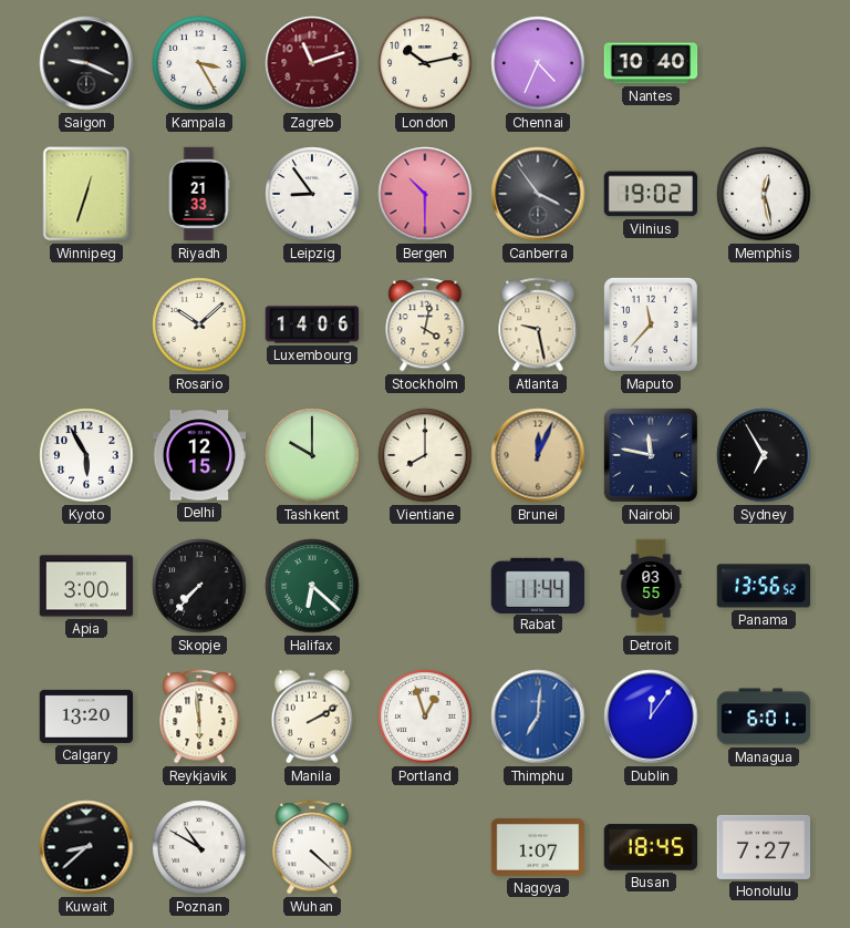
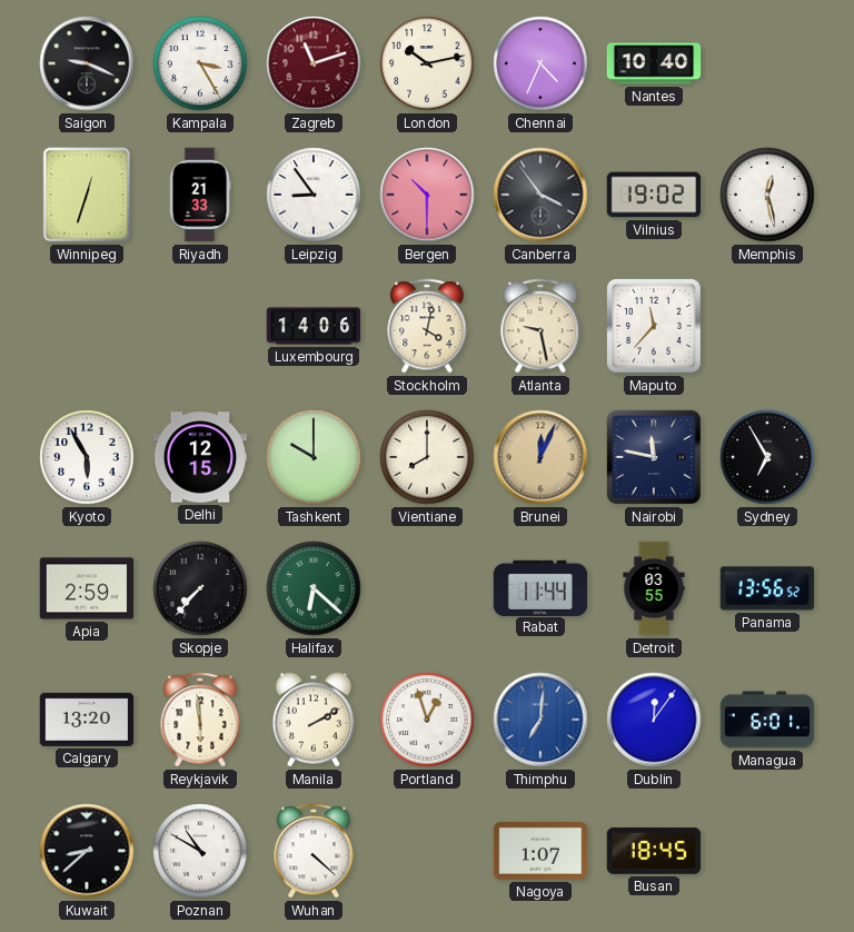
Rosario: 10:08 -> none
Apia: 3:00 -> 2:59
Honolulu: 7:27 -> none
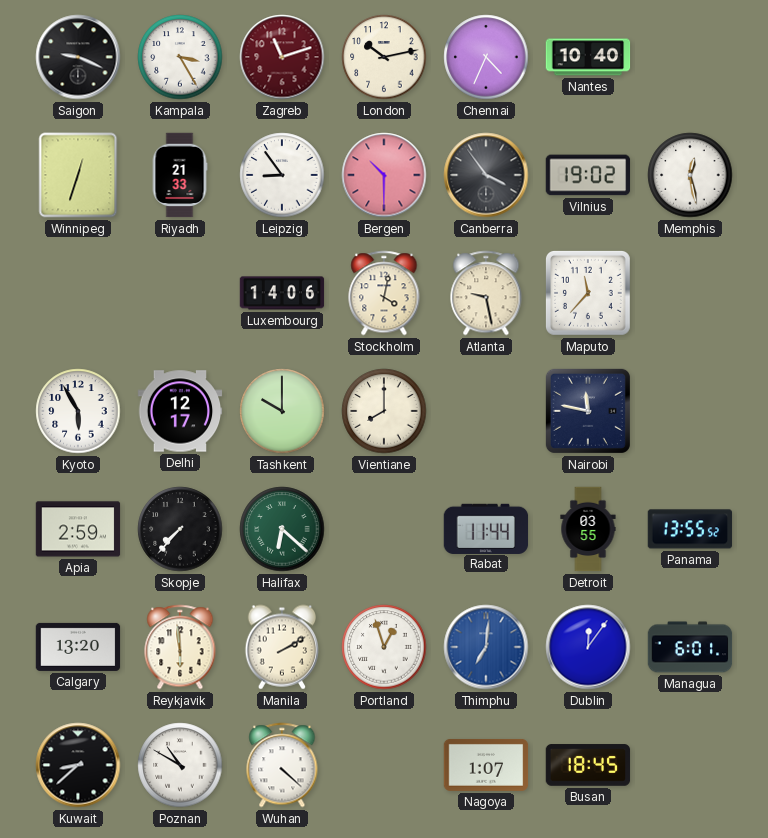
Delhi: 12:15 -> 12:17
Brunei: 12:04 -> none
Sydney: 6:55 -> none
Panama: 13:56 -> 13:55
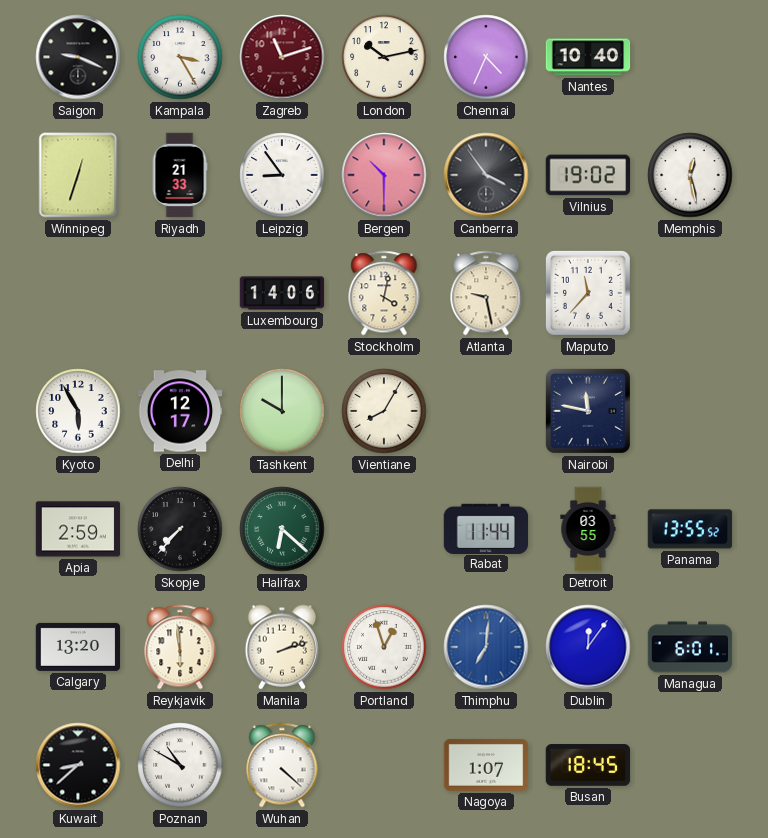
Vientiane: 8:00 -> 8:05
Manila: 2:10 -> 2:12
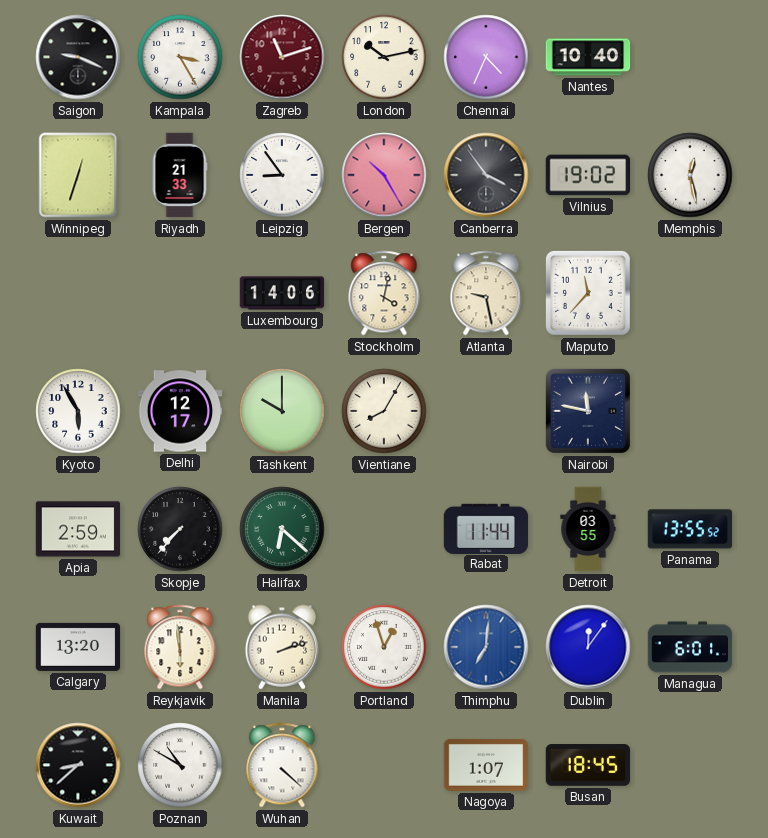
Bergen: 10:30 -> 10:25
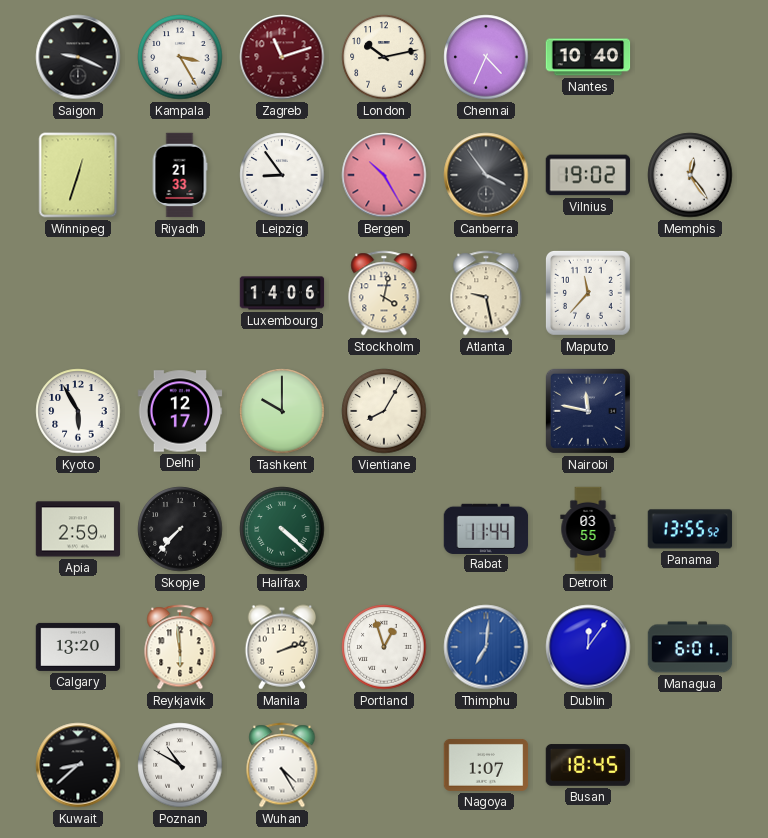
Memphis: 12:28 -> 12:24
Halifax: 6:22 -> 4:22
Wuhan: 4:22 -> 4:25
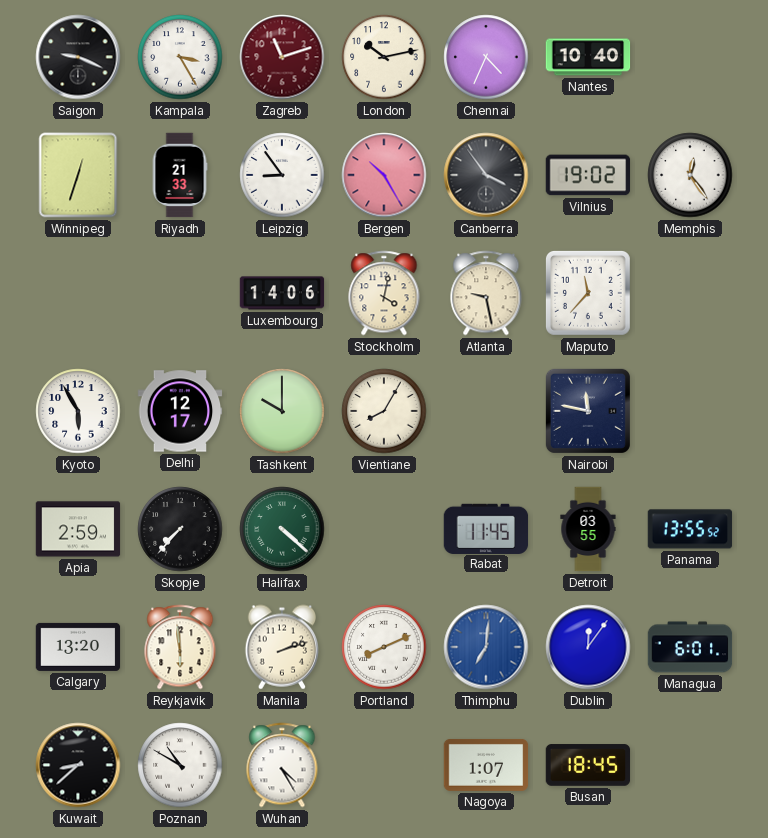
Rabat: 11:44 -> 11:45
Portland: 12:57 -> 8:11
